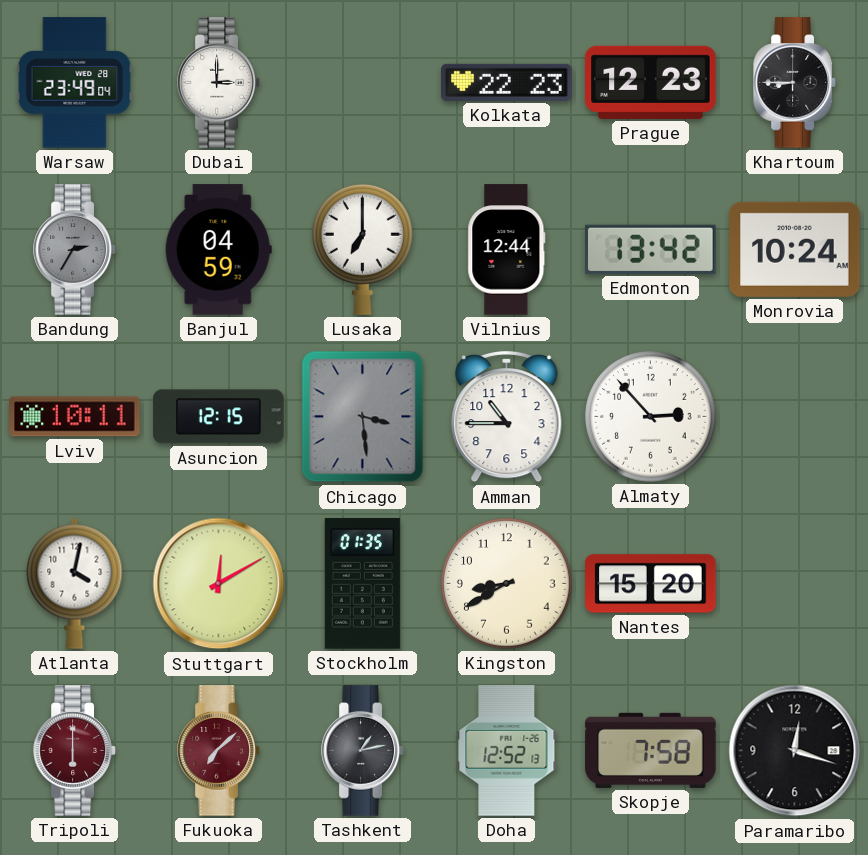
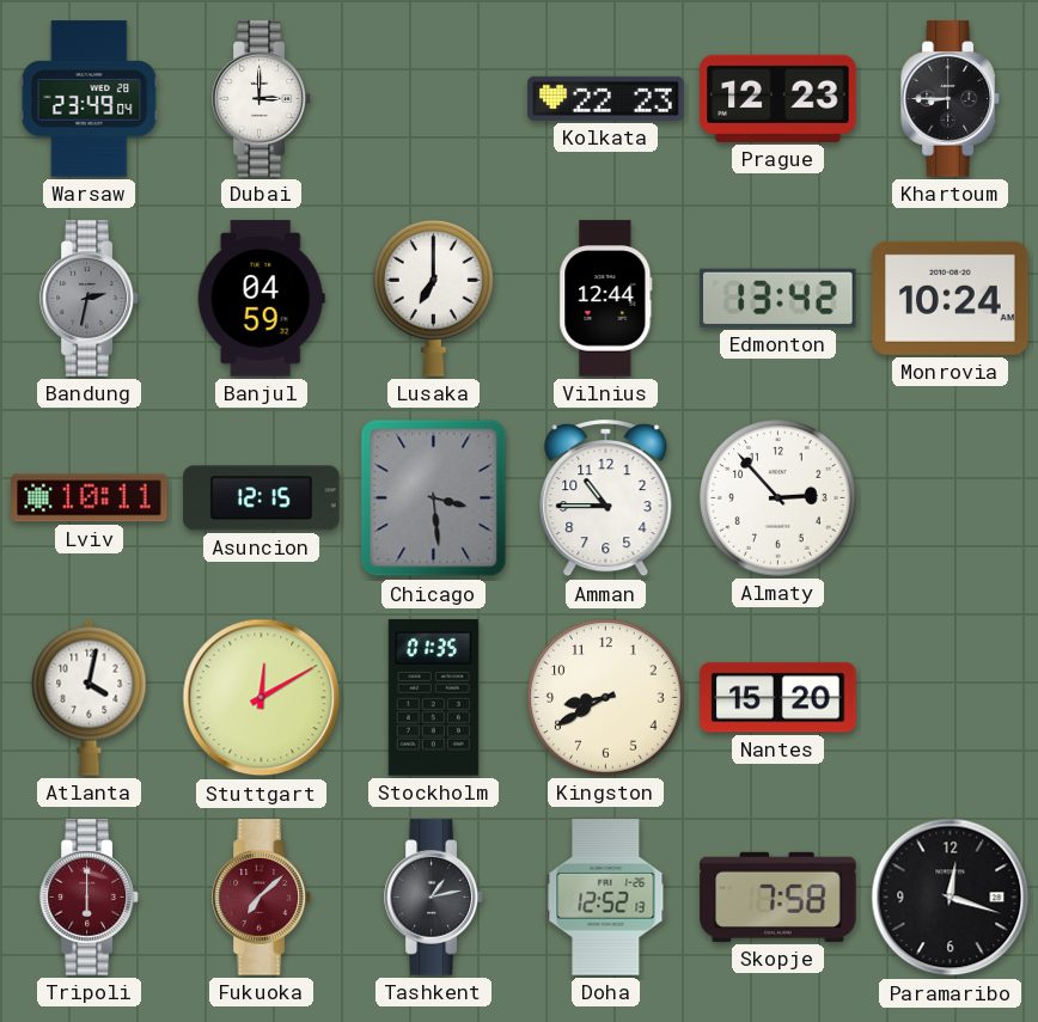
Bandung: 2:35 -> 2:32
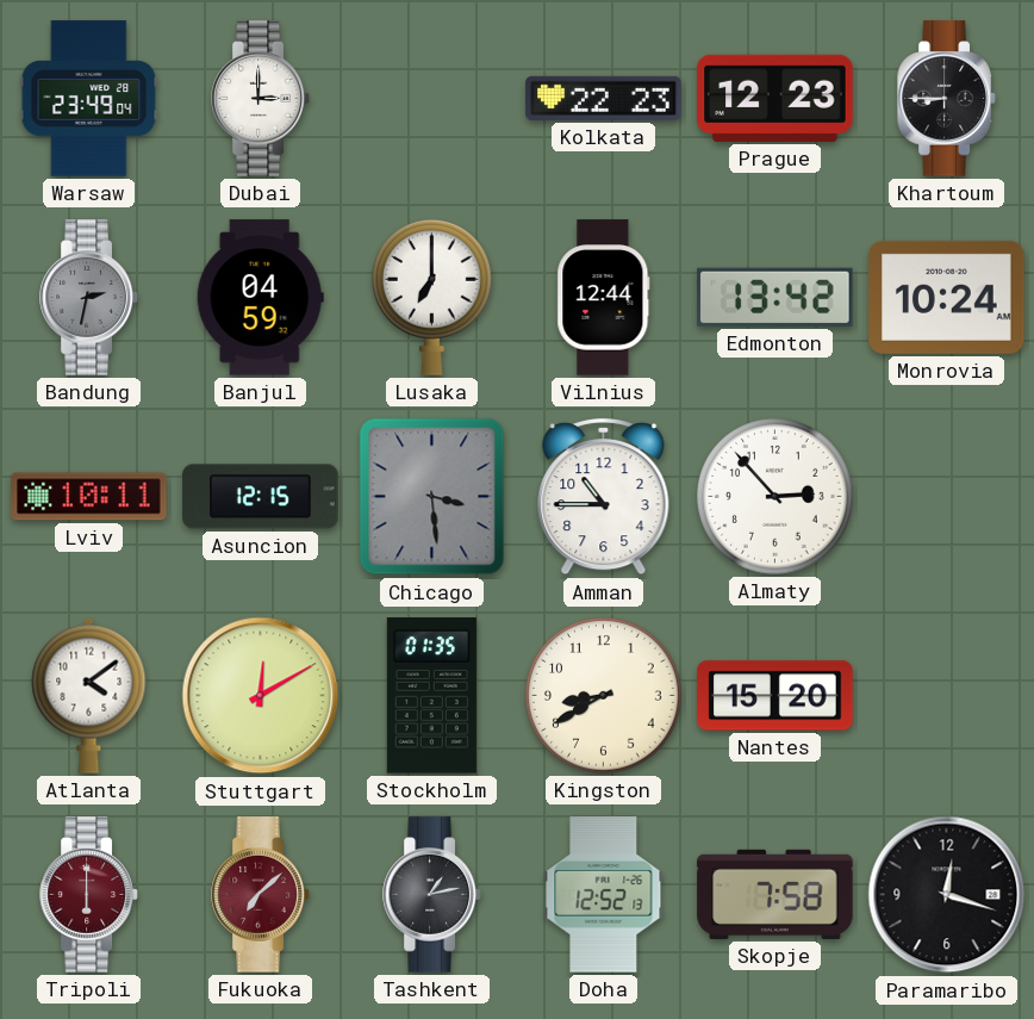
Atlanta: 4:02 -> 4:09
